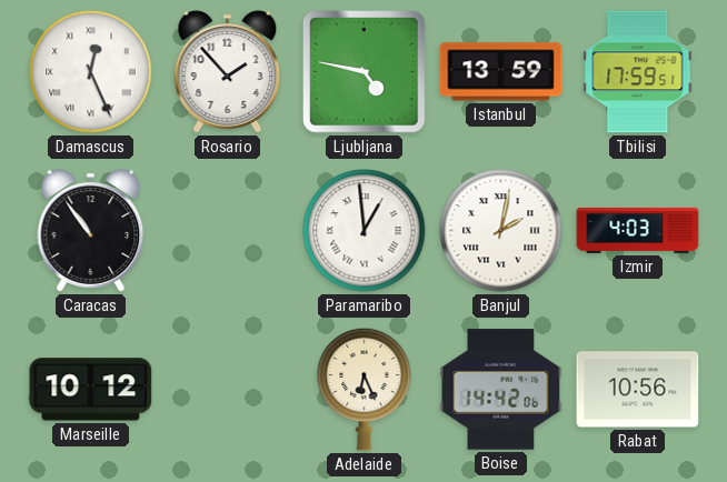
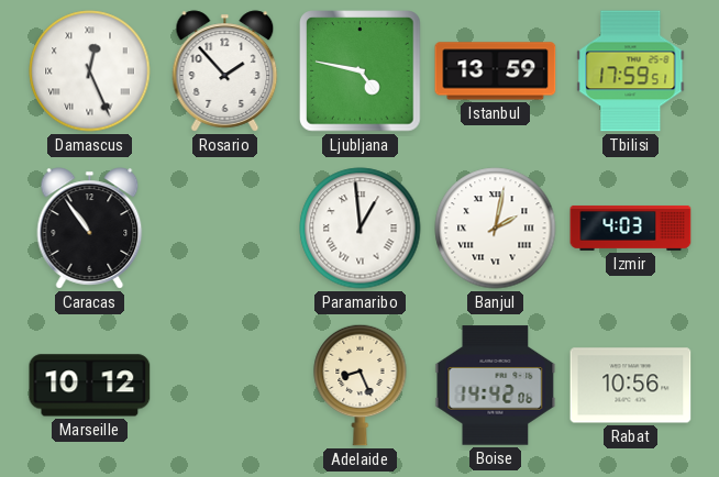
Adelaide: 6:26 -> 8:26
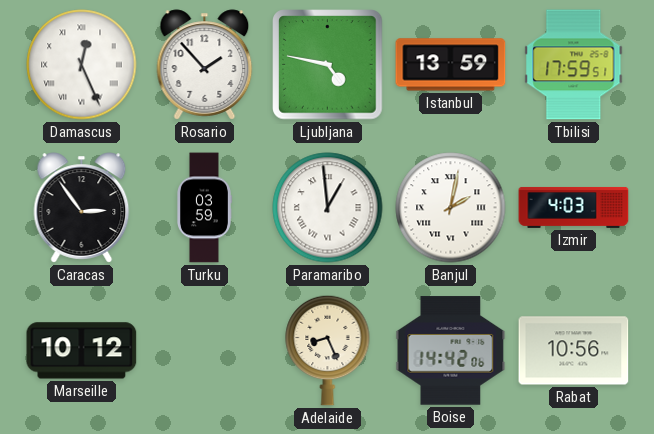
Caracas: 10:54 -> 2:54
Turku: none -> 03:59
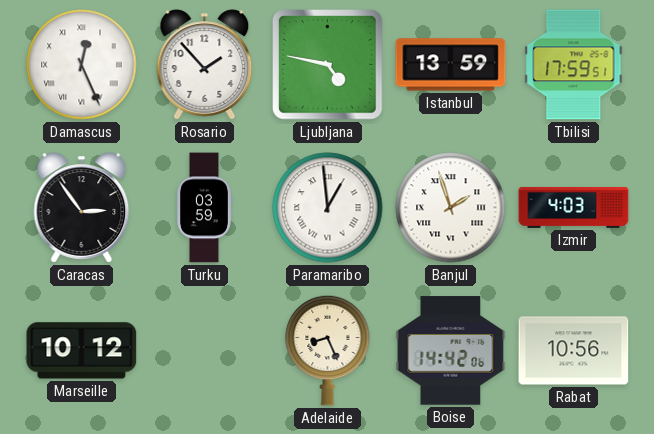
Banjul: 2:02 -> 1:57
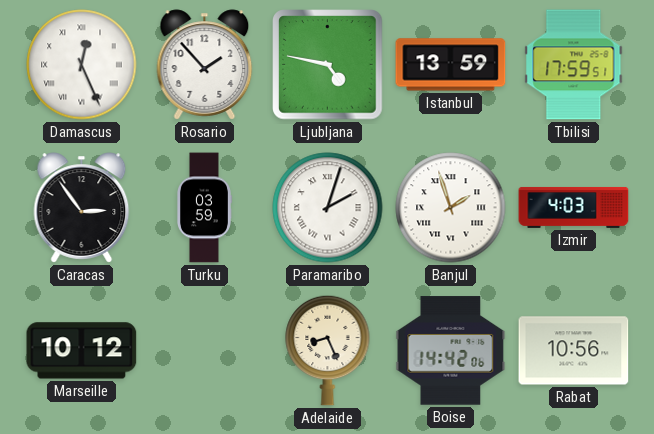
Paramaribo: 12:59 -> 2:03
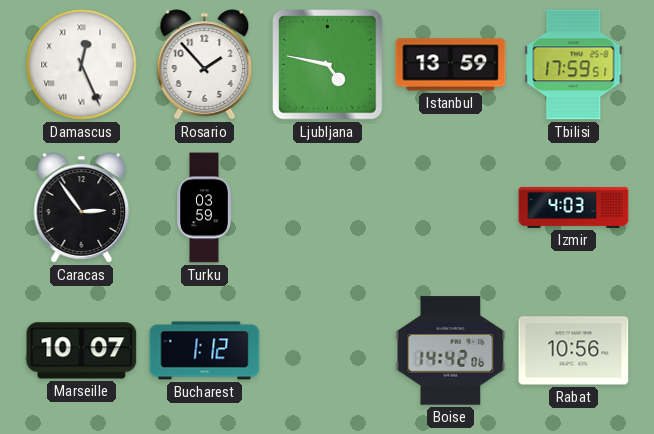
Paramaribo: 2:03 -> none
Banjul: 1:57 -> none
Marseille: 10:12 -> 10:07
Bucharest: none -> 1:12
Adelaide: 8:26 -> none
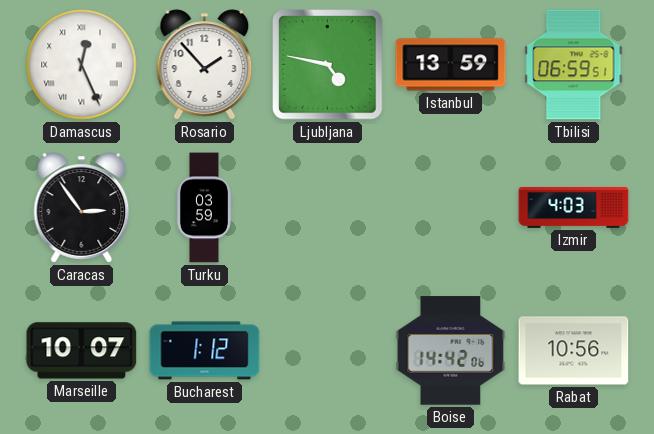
Tbilisi: 17:59 -> 06:59
